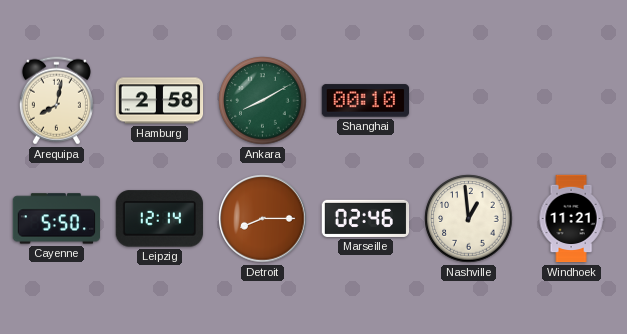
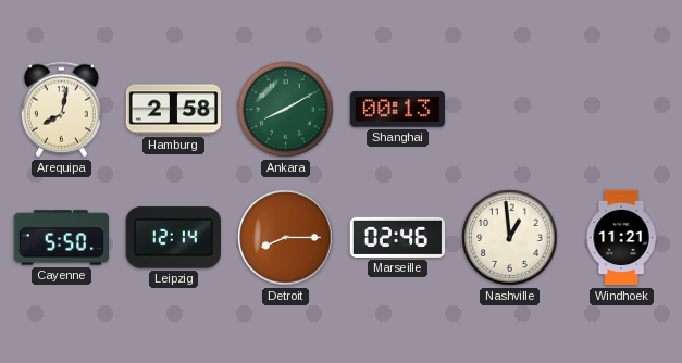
Shanghai: 00:10 -> 00:13
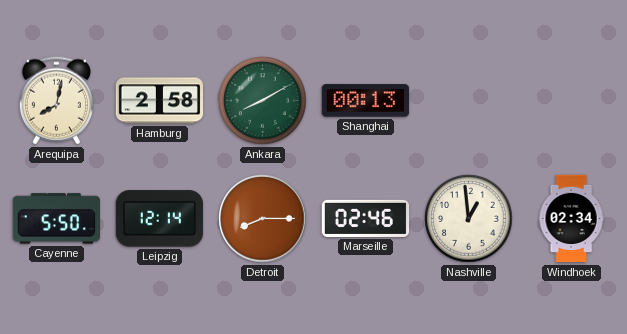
Windhoek: 11:21 -> 02:34
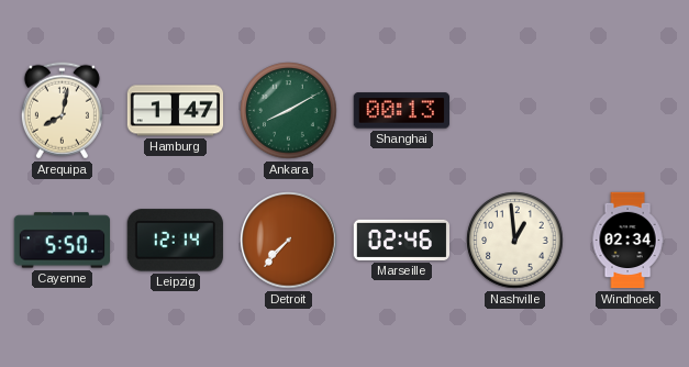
Hamburg: 2:58 -> 1:47
Detroit: 8:15 -> 7:37
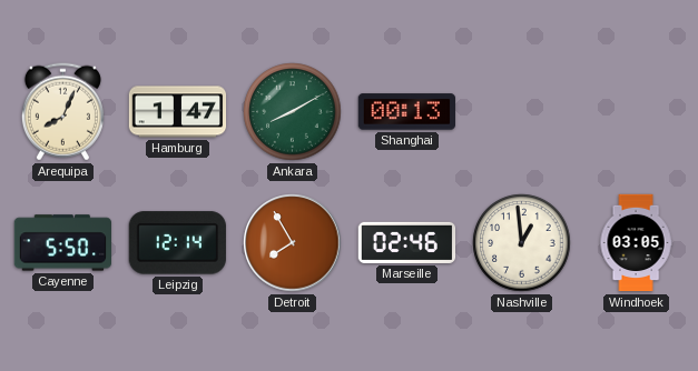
Arequipa: 8:02 -> 8:04
Detroit: 7:37 -> 7:55
Windhoek: 02:34 -> 03:05
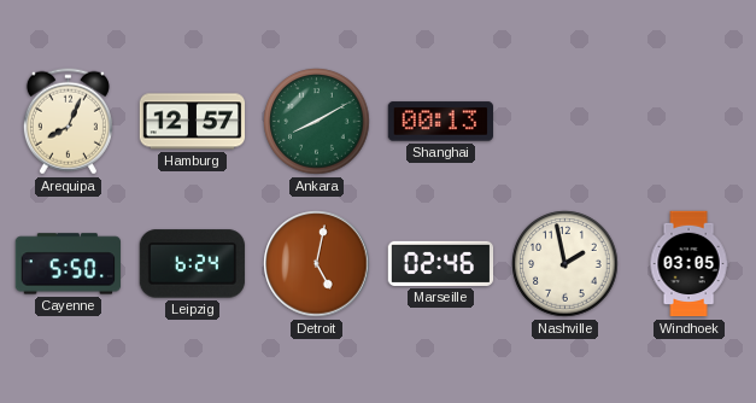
Hamburg: 1:47 -> 12:57
Leipzig: 12:14 -> 6:24
Detroit: 7:55 -> 5:02
Nashville: 12:59 -> 1:58
